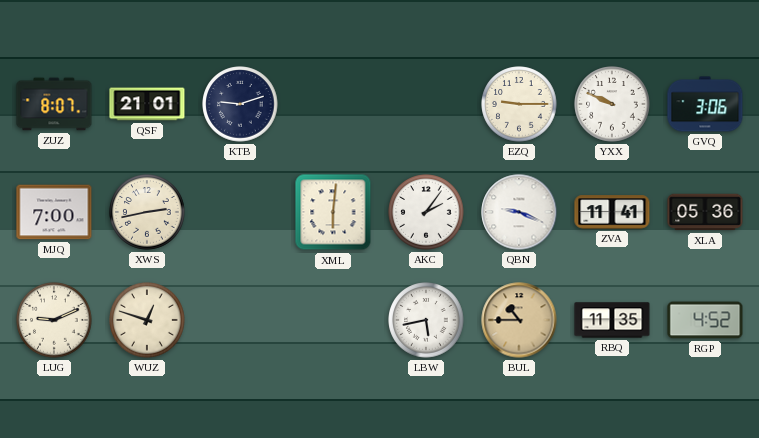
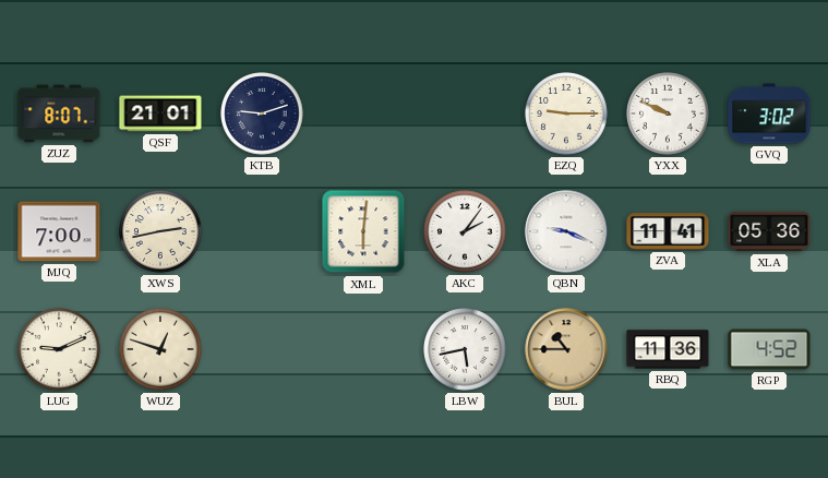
GVQ: 3:06 -> 3:02
RBQ: 11:35 -> 11:36
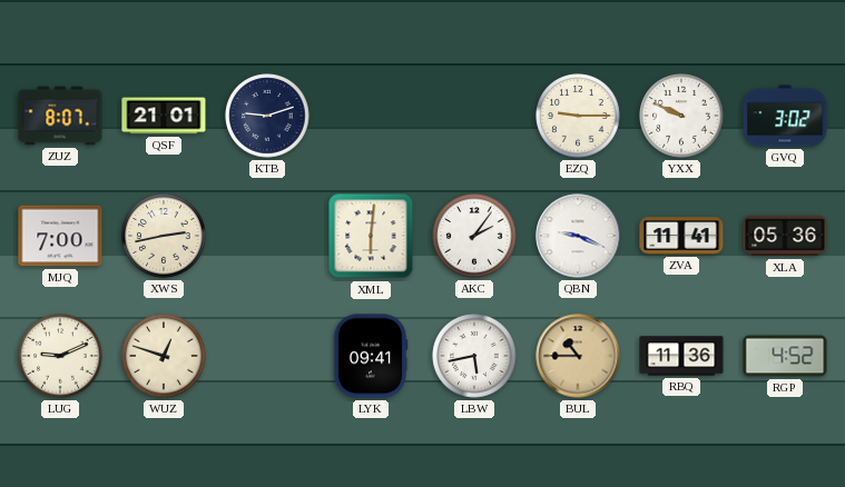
LYK: none -> 09:41
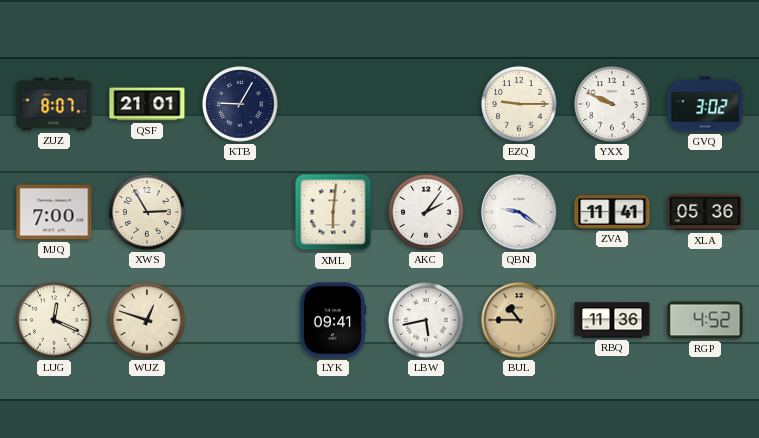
KTB: 9:12 -> 9:05
XWS: 2:43 -> 2:55
QBN: 9:19 -> 9:21
LUG: 9:11 -> 12:19
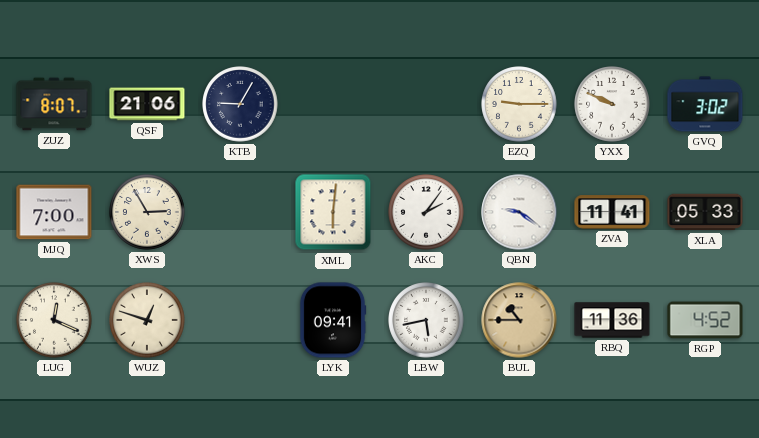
QSF: 21:01 -> 21:06
XLA: 05:36 -> 05:33
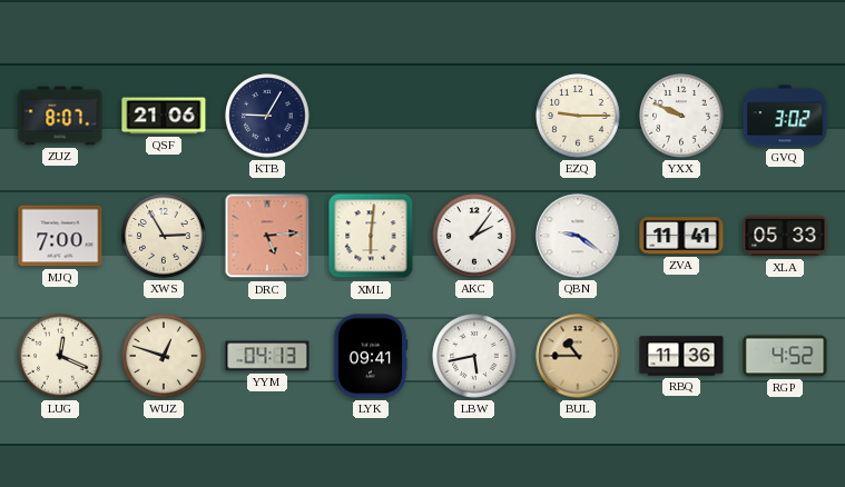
DRC: none -> 5:14
YYM: none -> 04:13
